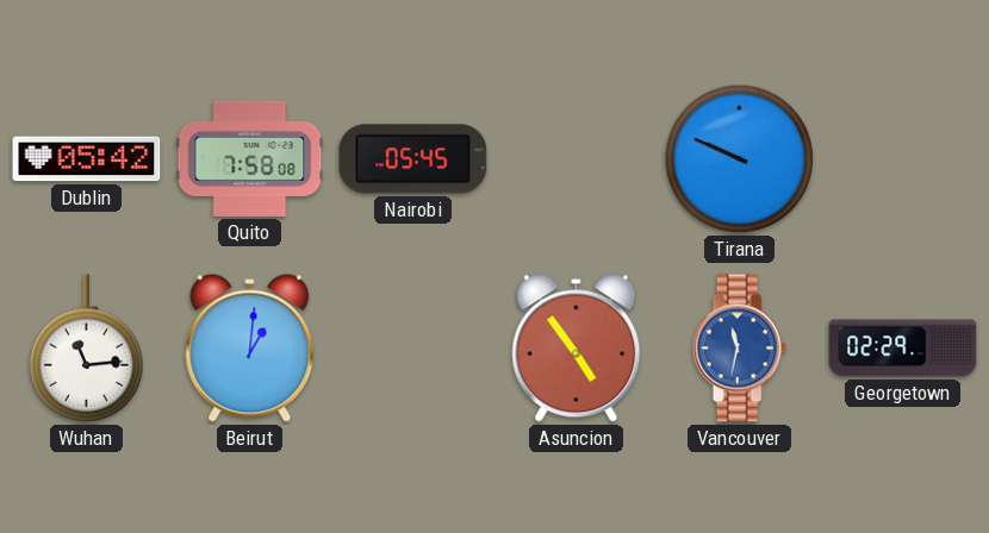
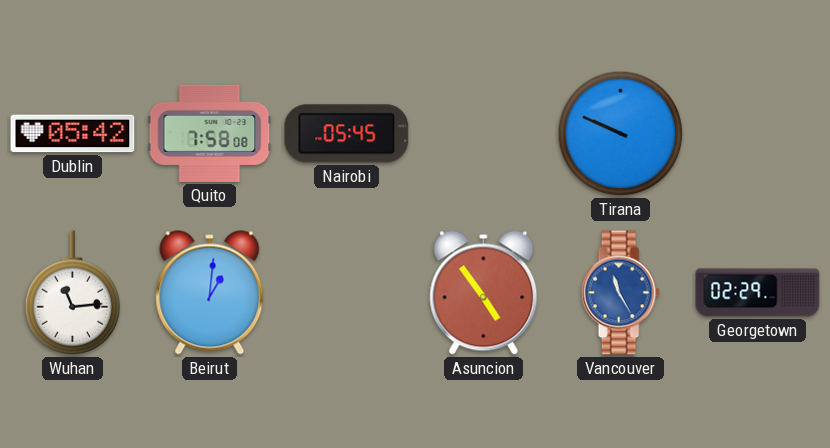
Vancouver: 11:32 -> 11:25
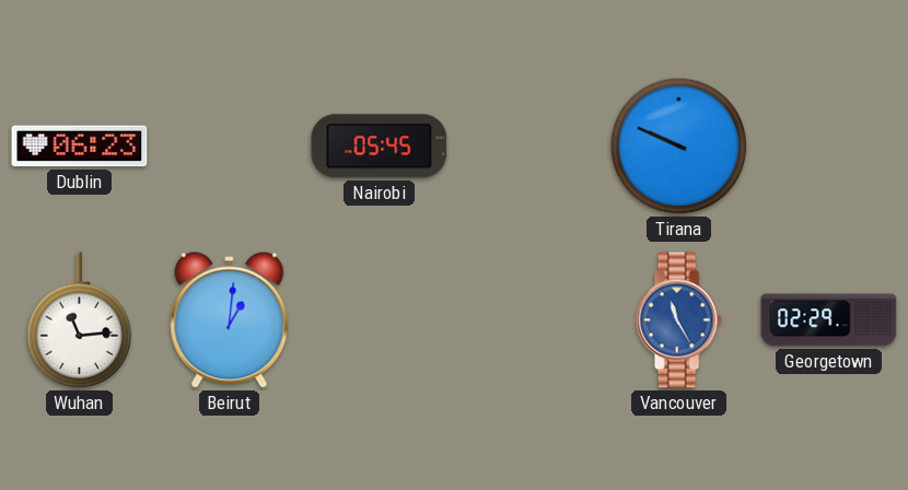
Dublin: 05:42 -> 06:23
Quito: 7:58 -> none
Asuncion: 4:54 -> none
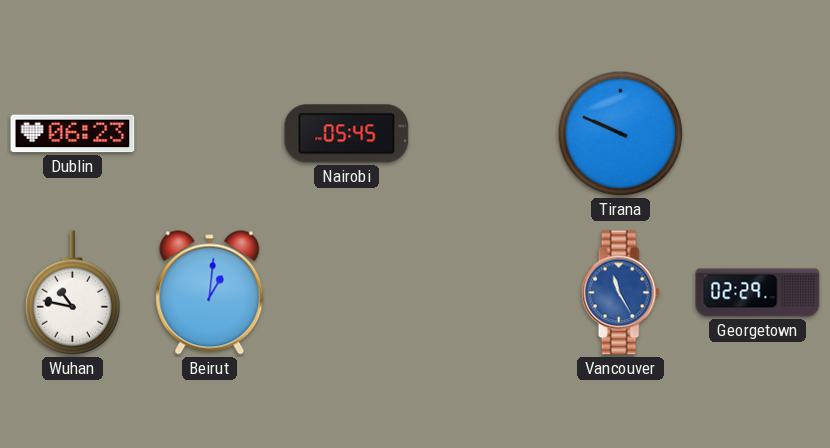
Wuhan: 11:14 -> 10:47
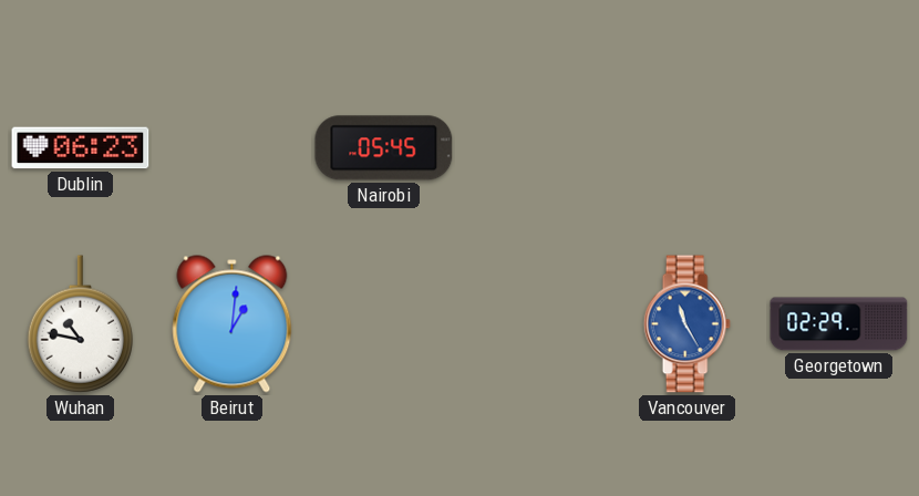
Tirana: 9:49 -> none
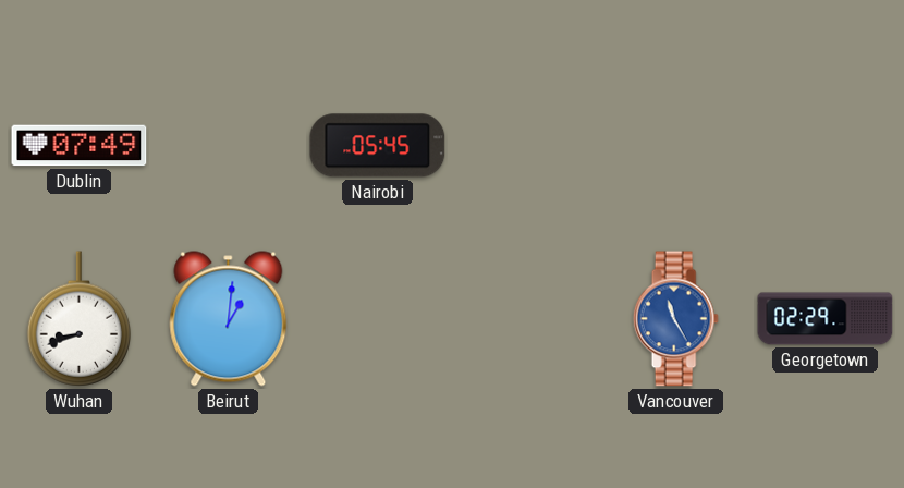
Dublin: 06:23 -> 07:49
Wuhan: 10:47 -> 8:42
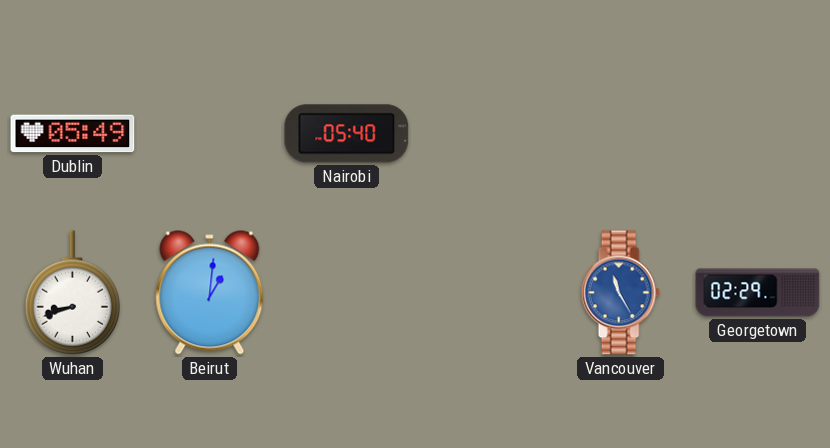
Dublin: 07:49 -> 05:49
Nairobi: 05:45 -> 05:40
